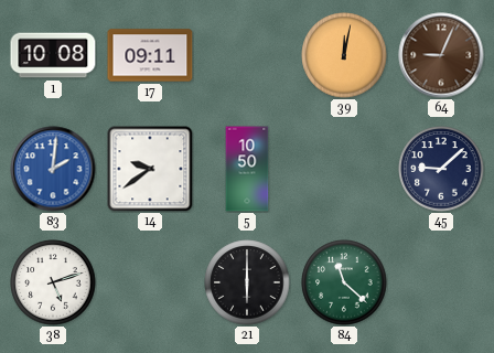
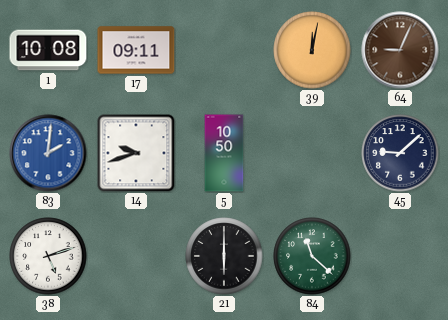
14: 9:39 -> 9:42
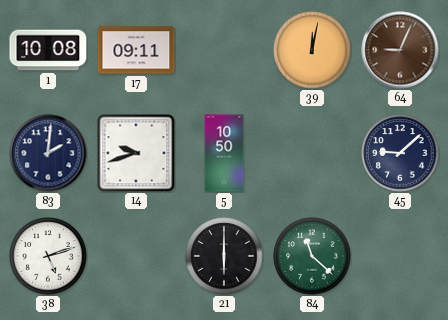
83 dial: blue -> navy
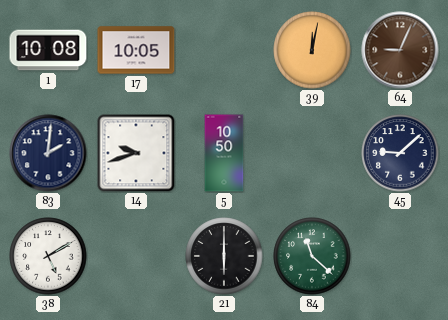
17: 09:11 -> 10:05
38: 5:12 -> 5:10
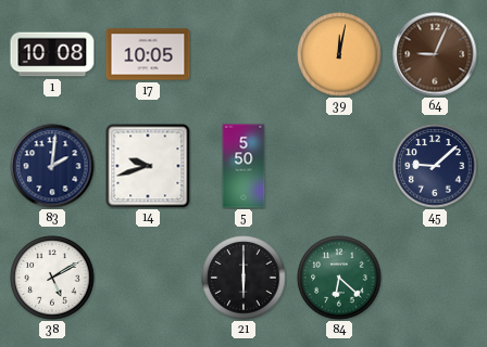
5: 10:50 -> 5:50
84: 11:22 -> 6:22
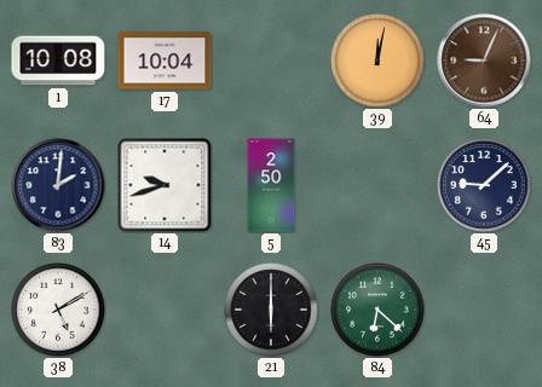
17: 10:05 -> 10:04
5: 5:50 -> 2:50
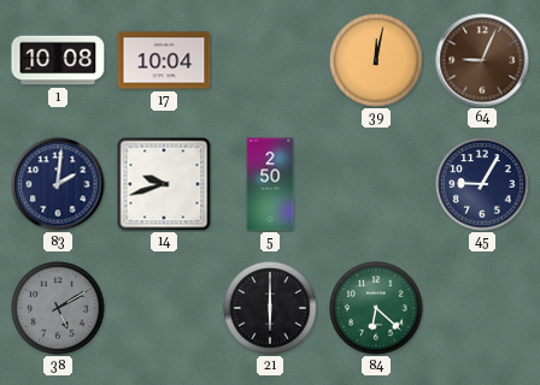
45: 9:08 -> 9:05
38 dial: white -> grey
